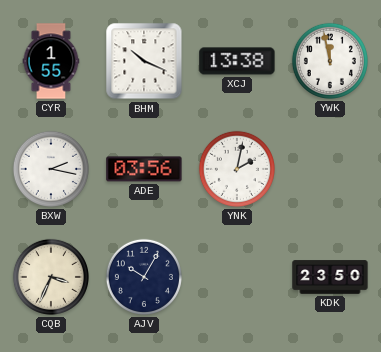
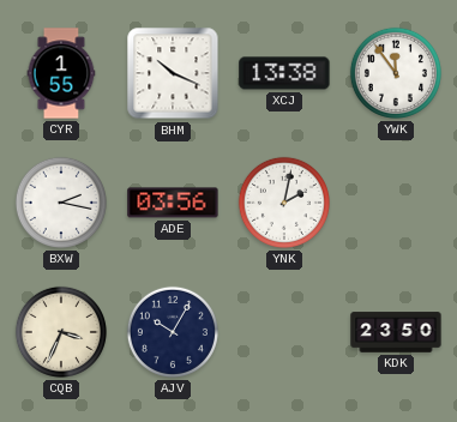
YWK: 11:58 -> 11:54
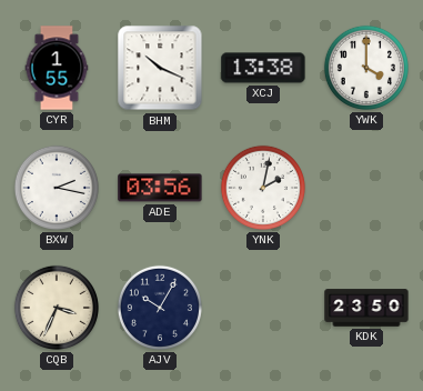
YWK: 11:54 -> 4:00
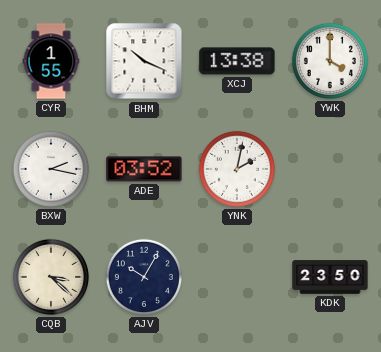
ADE: 03:56 -> 03:52
CQB: 3:34 -> 3:22
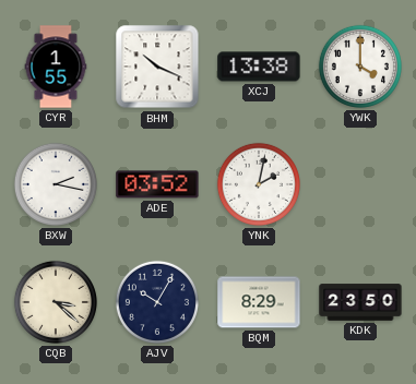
BQM: none -> 8:29
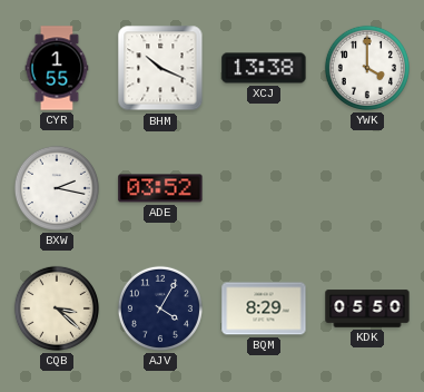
YNK: 2:02 -> none
AJV: 10:05 -> 4:05
KDK: 23:50 -> 05:50
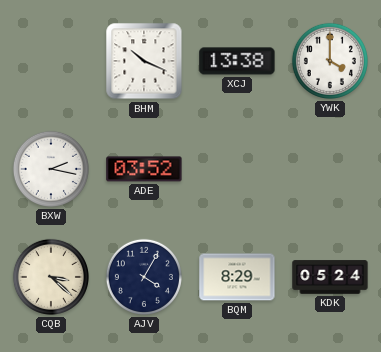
CYR: 1:55 -> none
KDK: 05:50 -> 05:24
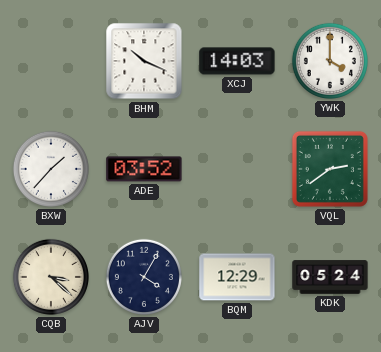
XCJ: 13:38 -> 14:03
BXW: 2:17 -> 1:37
VQL: none -> 2:39
BQM: 8:29 -> 12:29
